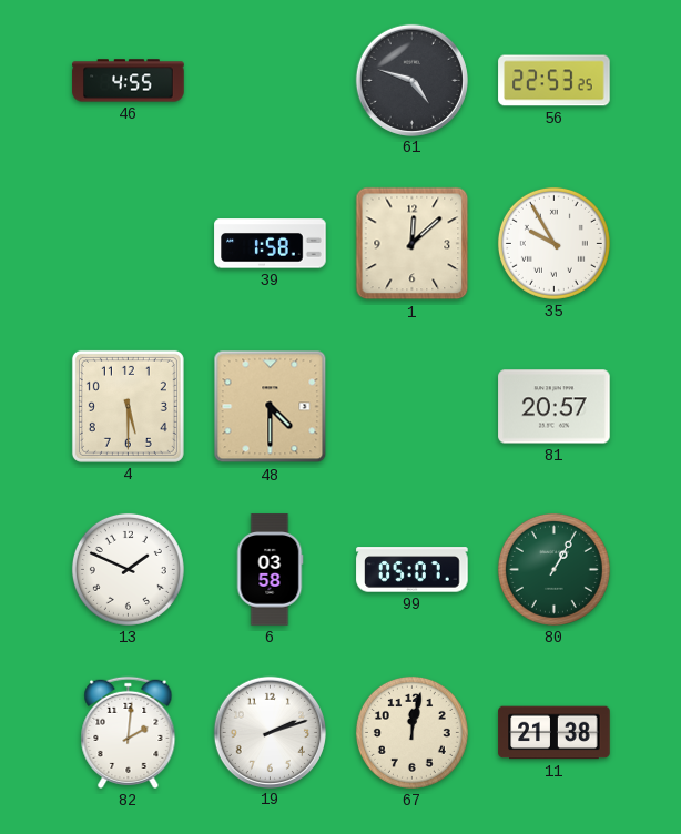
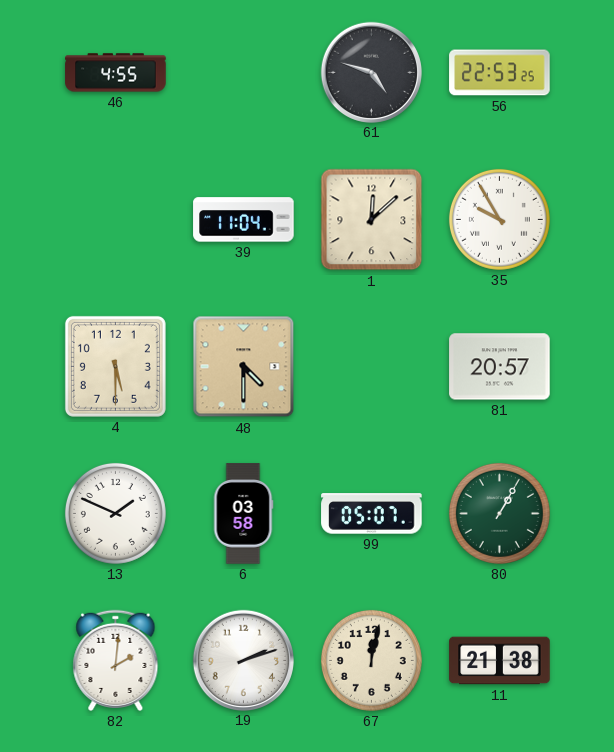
39: 1:58 -> 11:04
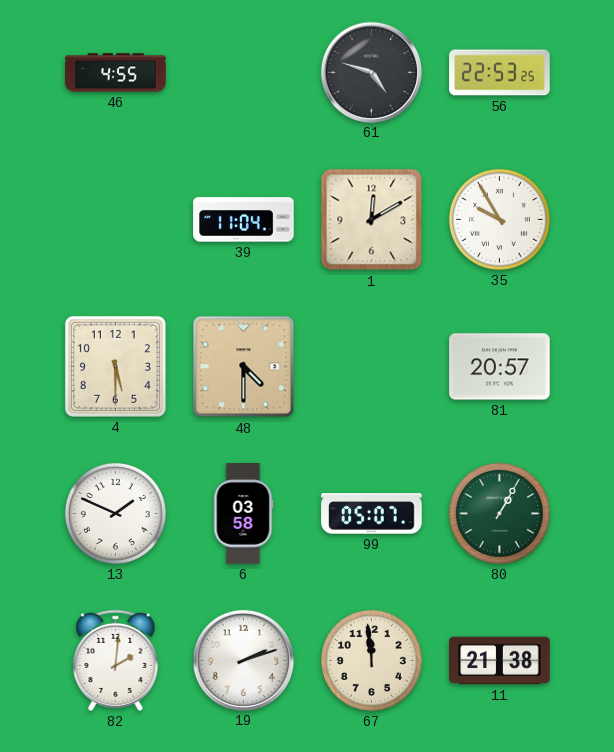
1: 12:08 -> 12:10
67: 12:02 -> 11:59
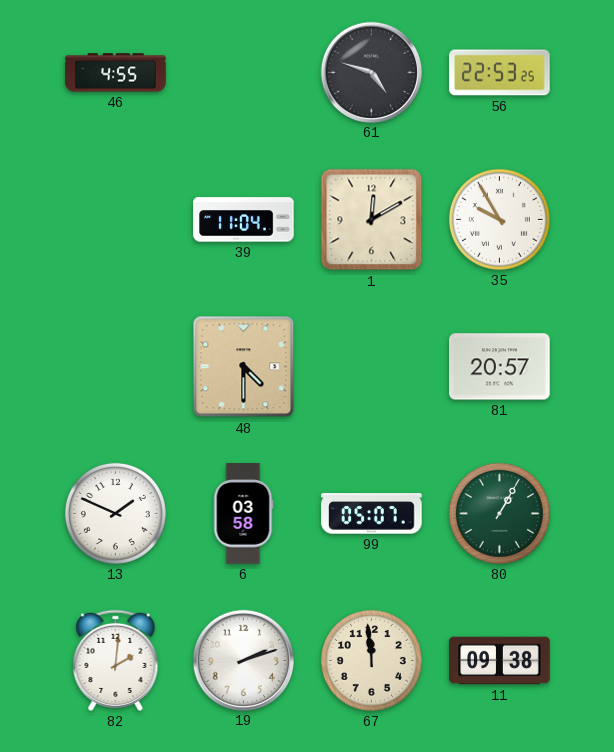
4: 5:30 -> none
11: 21:38 -> 09:38
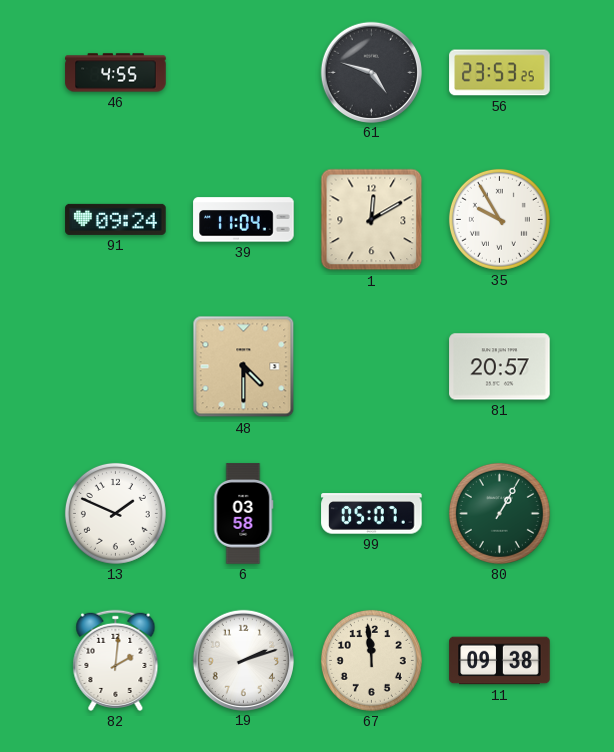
56: 22:53 -> 23:53
91: none -> 09:24
